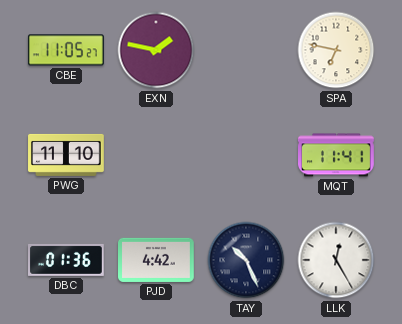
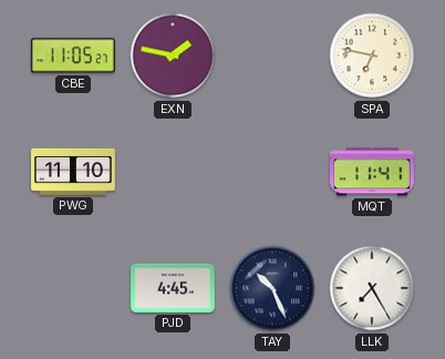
DBC: 01:36 -> none
PJD: 4:42 -> 4:45
LLK: 12:25 -> 7:25
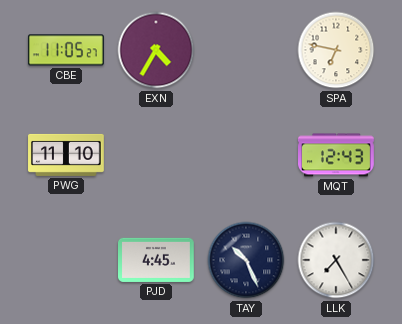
EXN: 1:47 -> 4:35
MQT: 11:41 -> 12:43
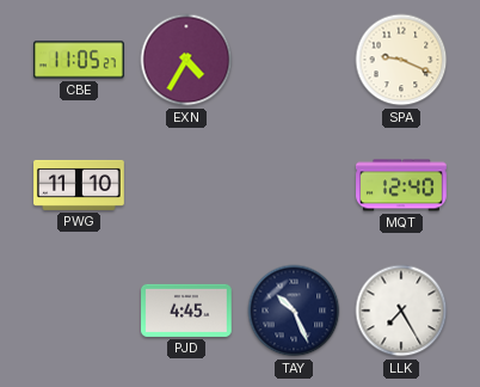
SPA: 6:47 -> 9:19
MQT: 12:43 -> 12:40
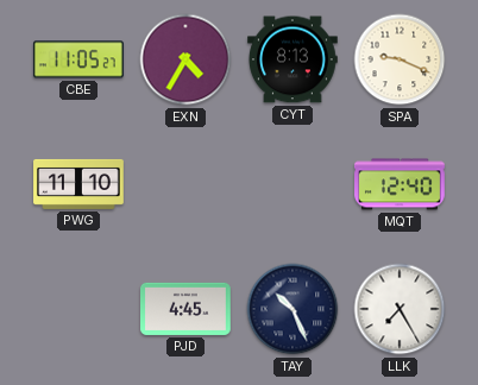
CYT: none -> 8:13
